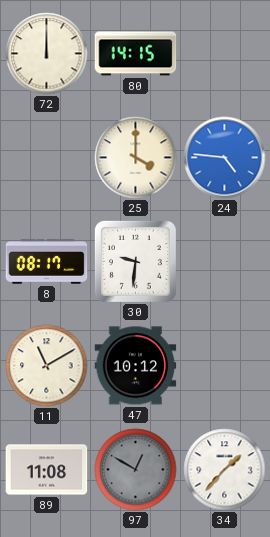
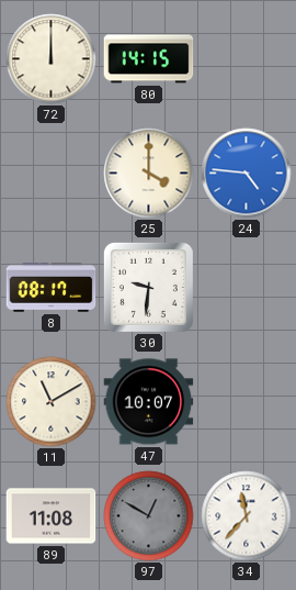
47: 10:12 -> 10:07
34: 1:37 -> 11:37
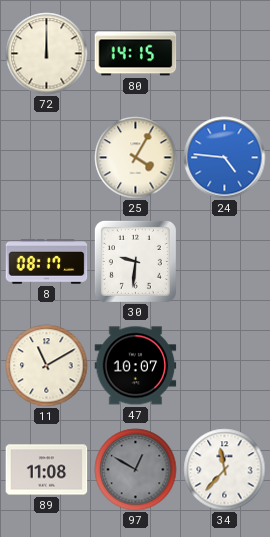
25: 4:00 -> 4:05
